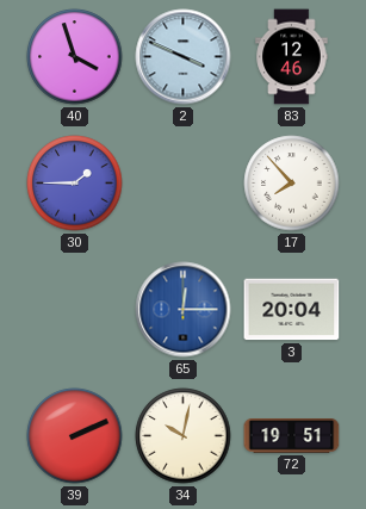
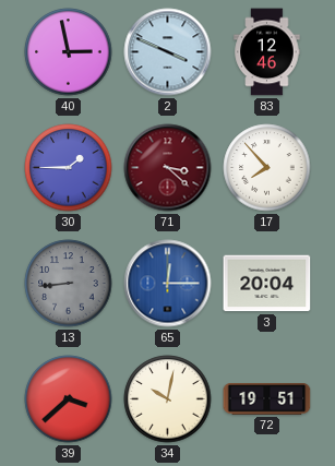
40: 3:57 -> 2:58
71: none -> 3:22
13: none -> 8:44
39: 2:11 -> 3:38
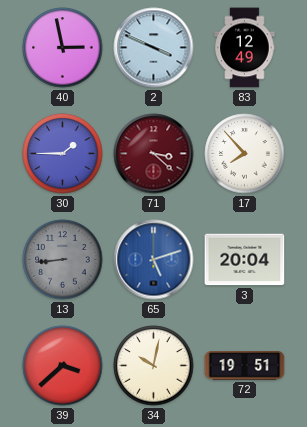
83: 12:46 -> 12:49
65: 12:15 -> 5:12
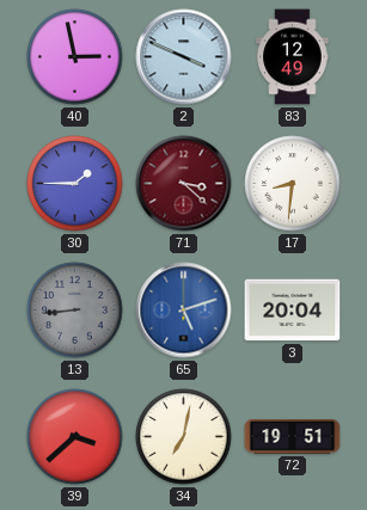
17: 7:53 -> 8:31
34: 10:02 -> 7:02
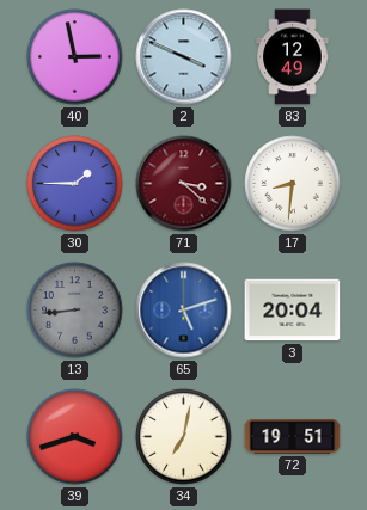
39: 3:38 -> 3:42
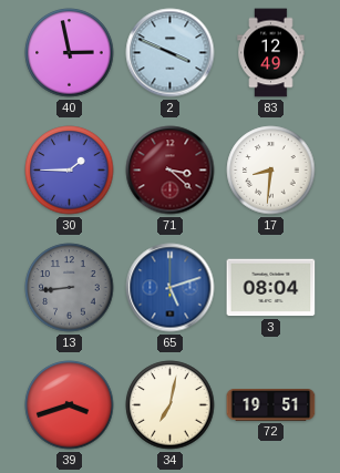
3: 20:04 -> 08:04
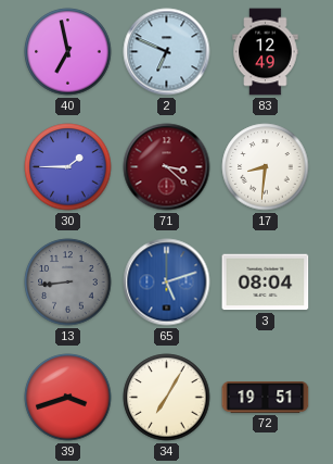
40: 2:58 -> 6:58
2: 3:49 -> 6:49
34: 7:02 -> 7:05
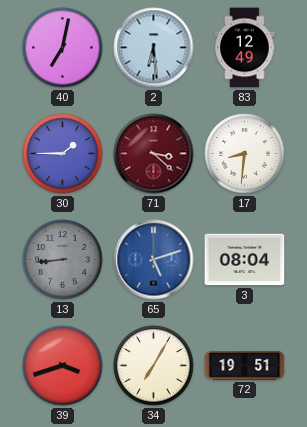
40: 6:58 -> 7:02
2: 6:49 -> 6:29
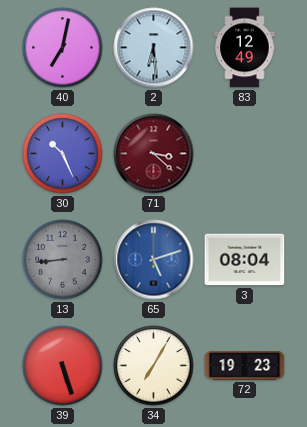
30: 1:45 -> 10:26
17: 8:31 -> none
39: 3:42 -> 5:27
72: 19:51 -> 19:23
